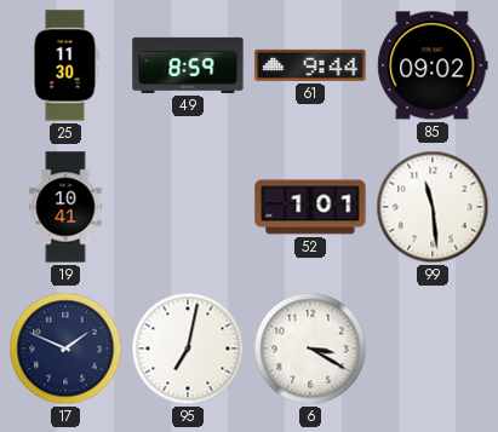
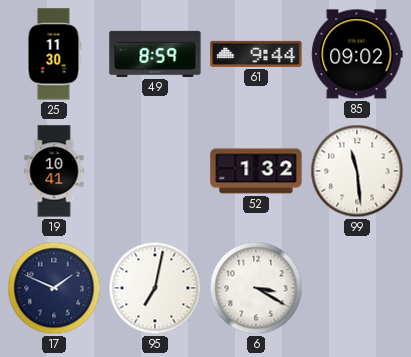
52: 1:01 -> 1:32
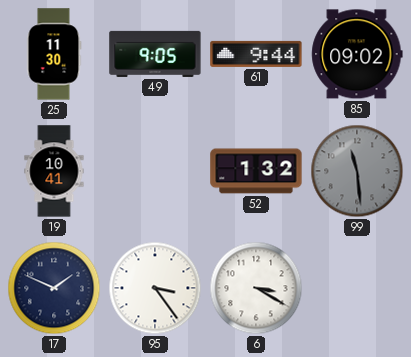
49: 8:59 -> 9:05
99 dial: white -> grey
95: 7:02 -> 3:24
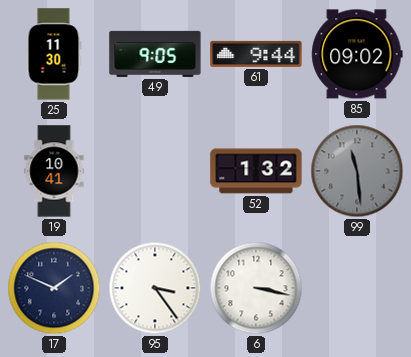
6: 3:20 -> 3:17
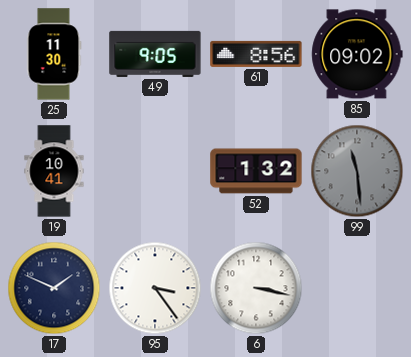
61: 9:44 -> 8:56
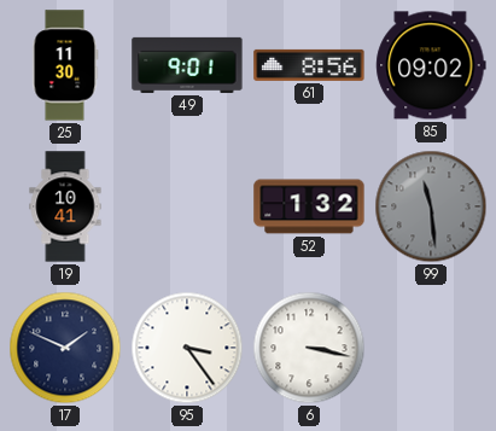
49: 9:05 -> 9:01
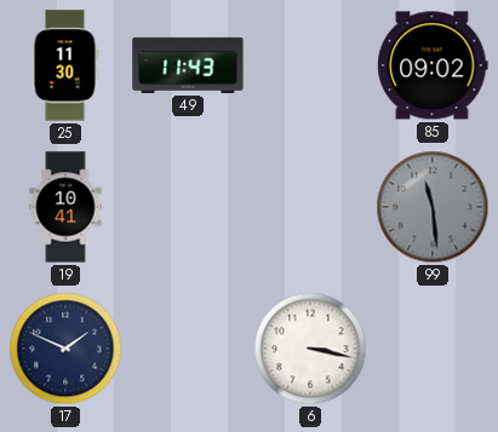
49: 9:01 -> 11:43
61: 8:56 -> none
52: 1:32 -> none
95: 3:24 -> none
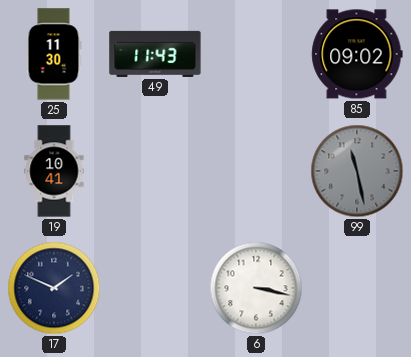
99: 11:29 -> 11:28
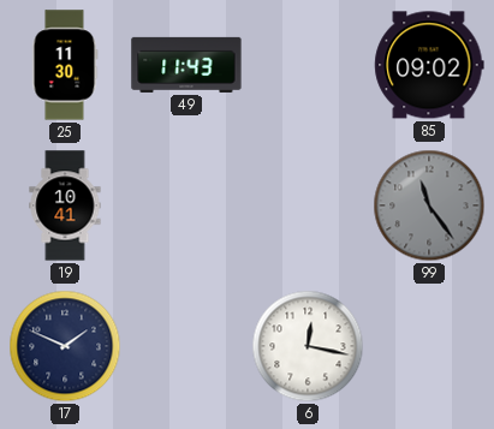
99: 11:28 -> 11:24
6: 3:17 -> 12:17
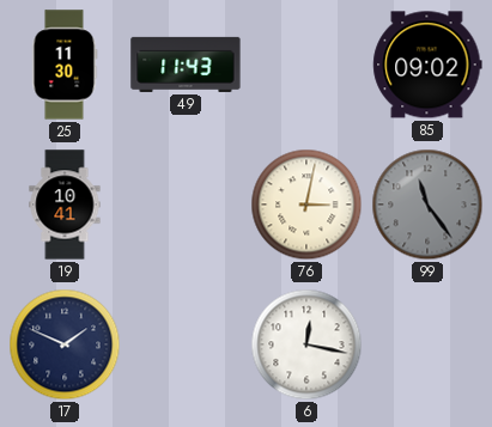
76: none -> 3:02
